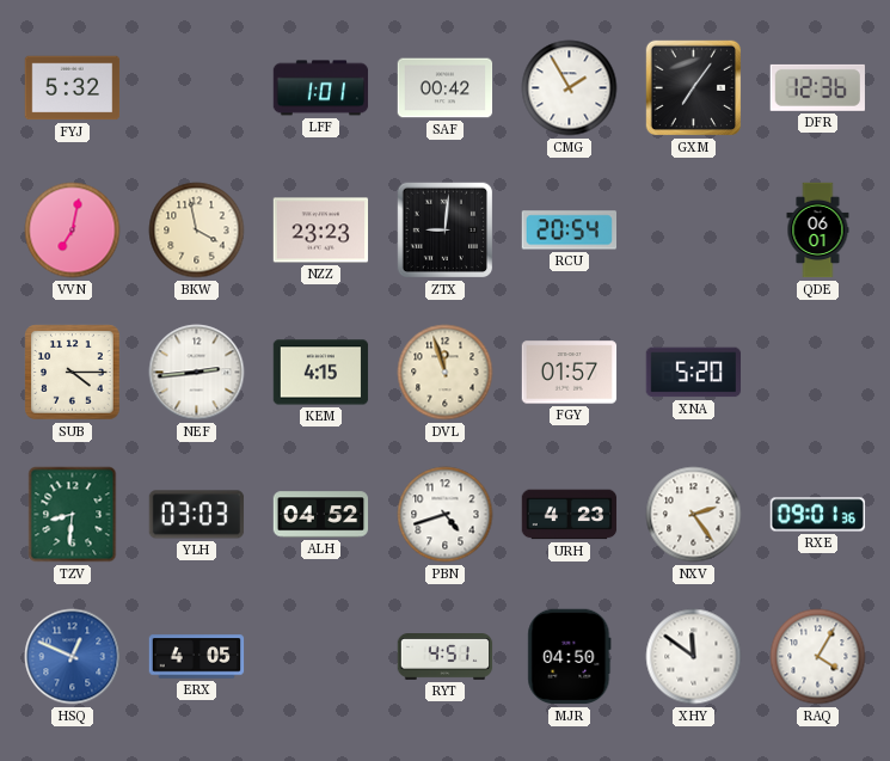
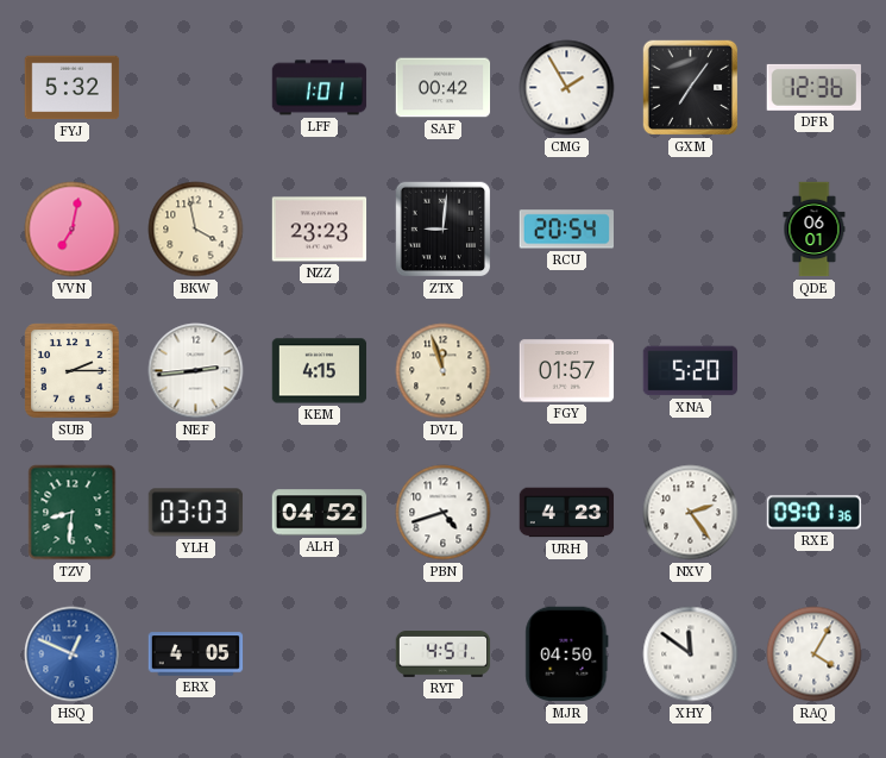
SUB: 4:15 -> 2:15
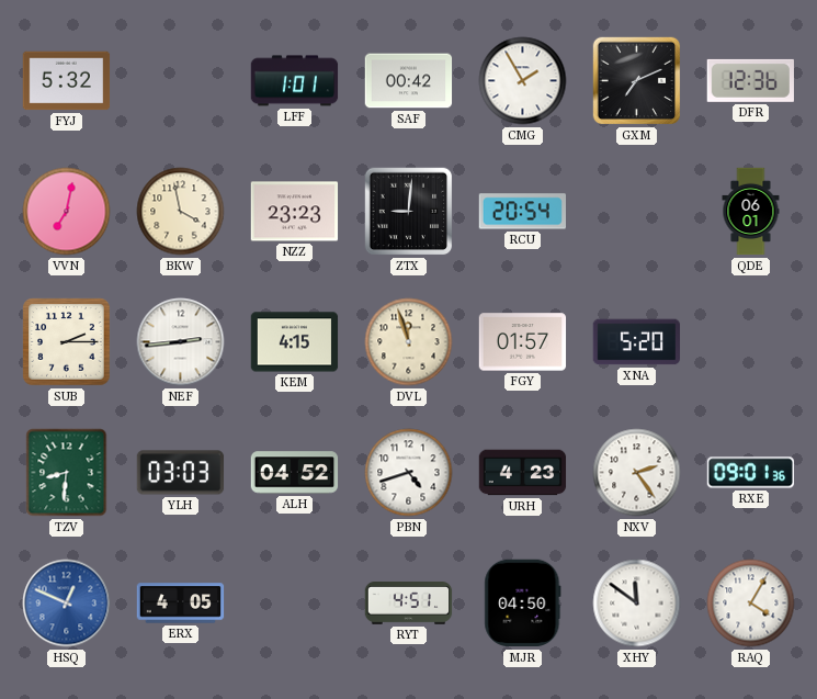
GXM: 7:06 -> 7:11
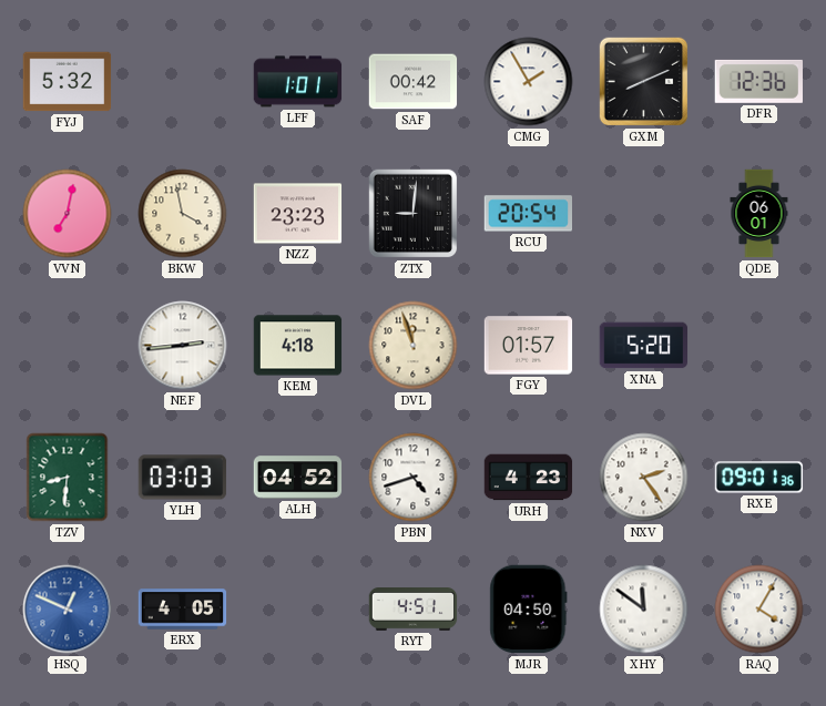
GXM: 7:11 -> 8:11
SUB: 2:15 -> none
KEM: 4:15 -> 4:18
